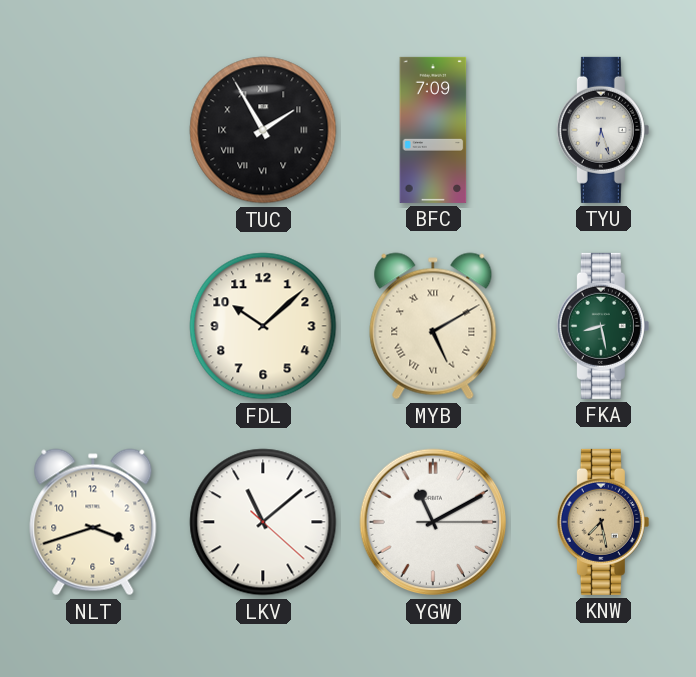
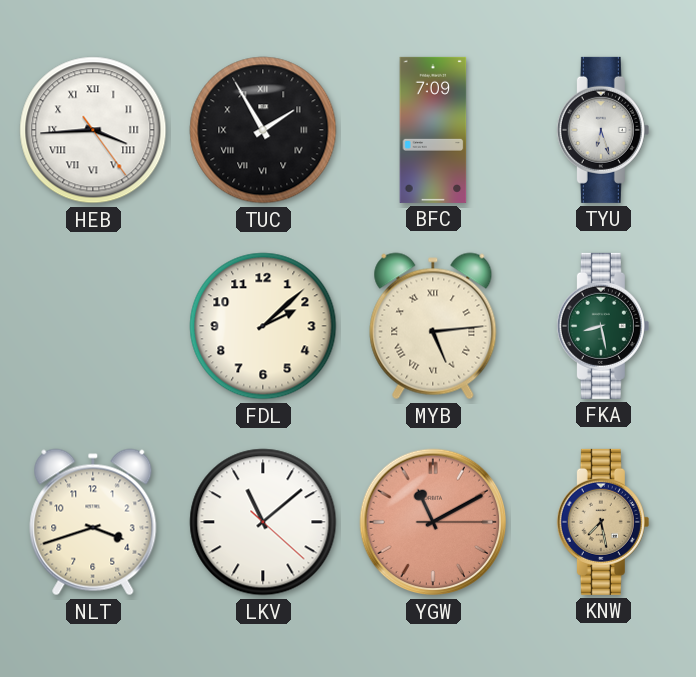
HEB: none -> 3:44
FDL: 10:08 -> 2:08
MYB: 5:10 -> 5:14
YGW dial: white -> salmon
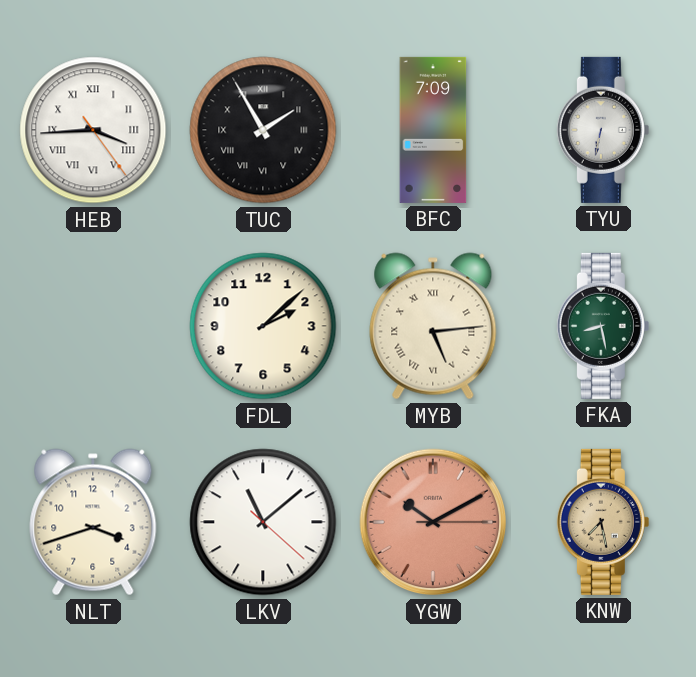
TYU: 6:27 -> 6:32
YGW: 11:10 -> 10:10
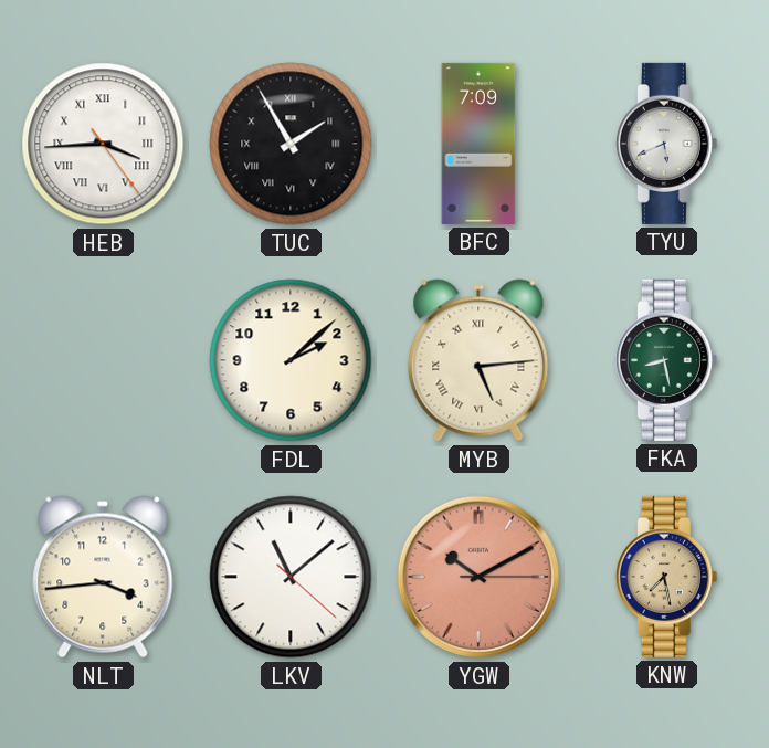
TYU: 6:32 -> 5:41
NLT: 3:42 -> 3:44
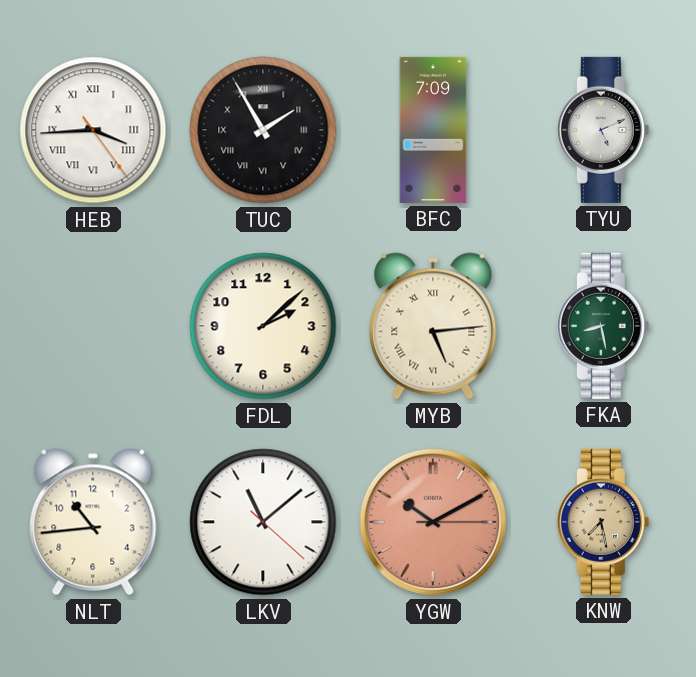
TYU: 5:41 -> 5:11
NLT: 3:44 -> 10:44
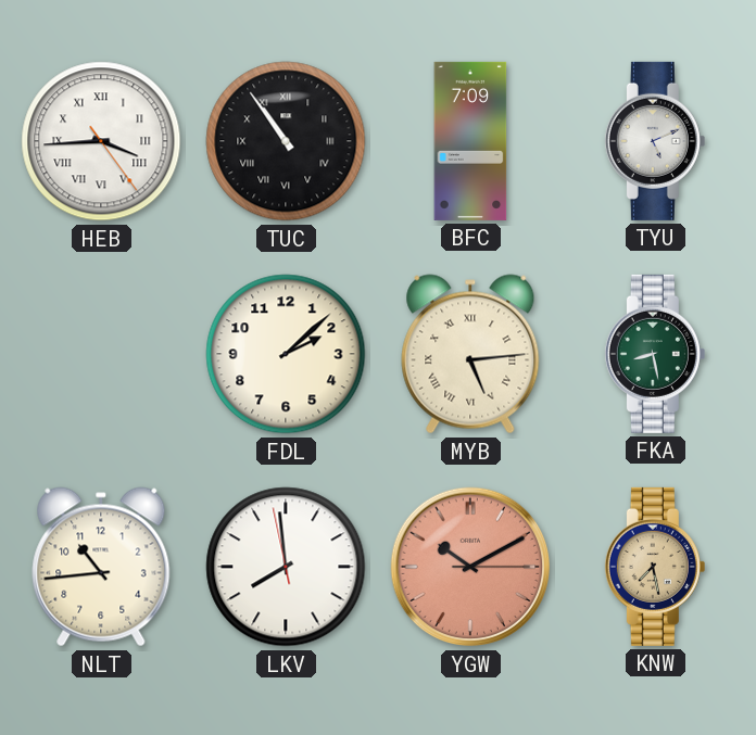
TUC: 1:55 -> 10:54
LKV: 11:08 -> 7:58
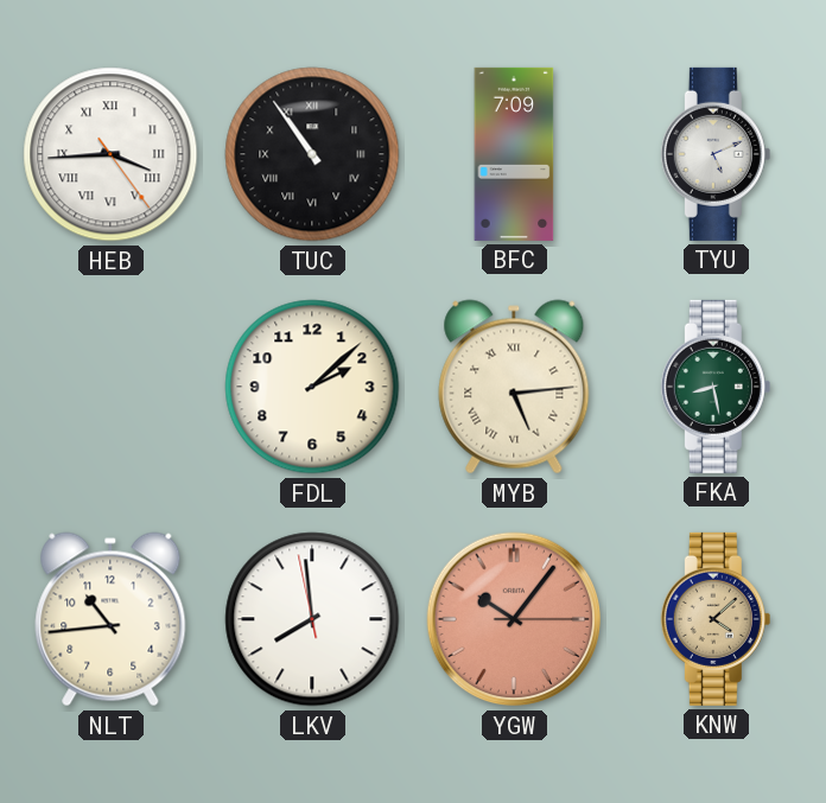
YGW: 10:10 -> 10:06
KNW: 7:28 -> 4:08
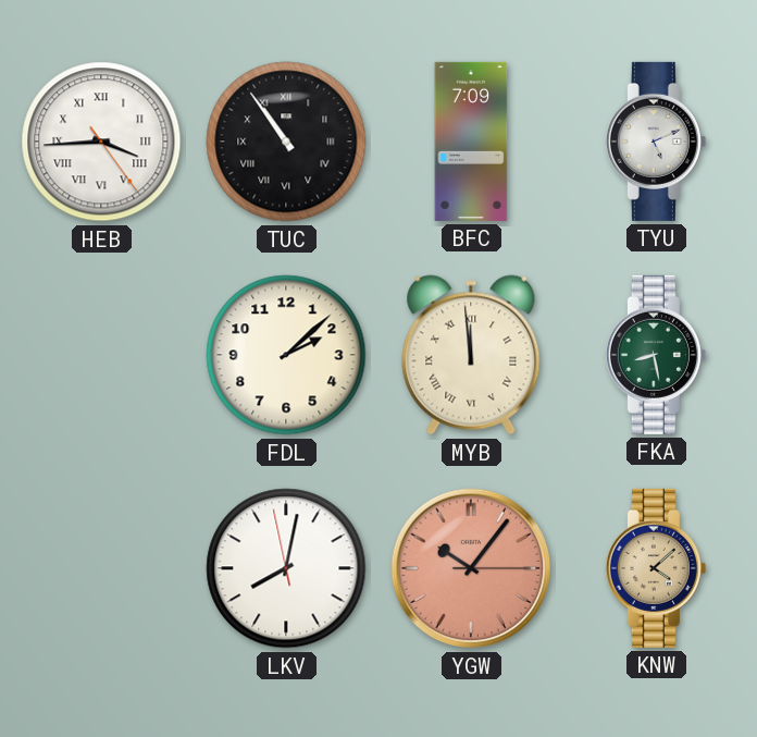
MYB: 5:14 -> 11:59
NLT: 10:44 -> none
LKV: 7:58 -> 8:01
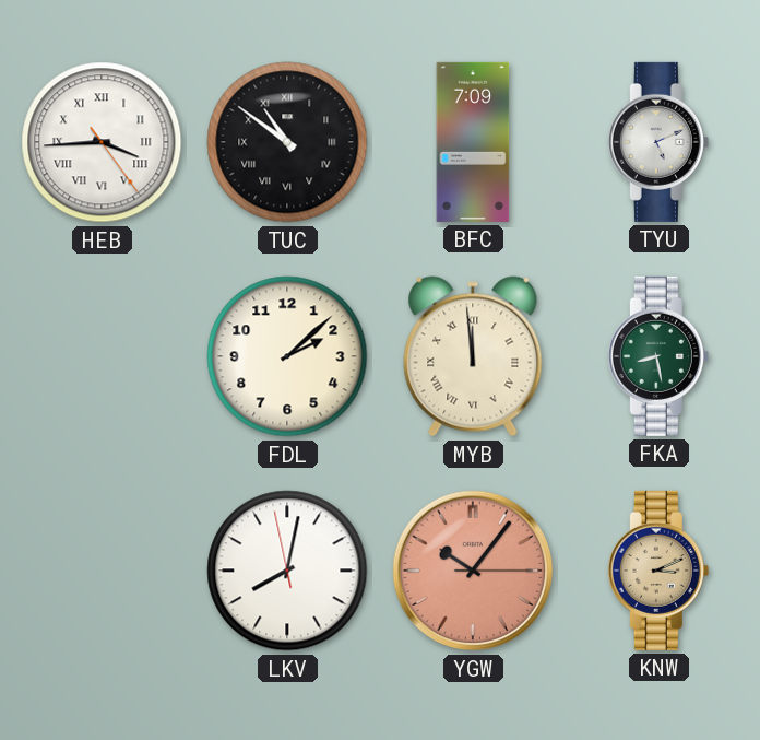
TUC: 10:54 -> 10:51
KNW: 4:08 -> 3:11
